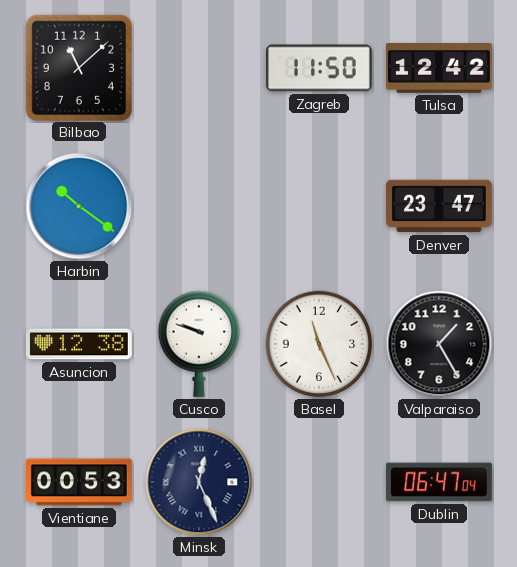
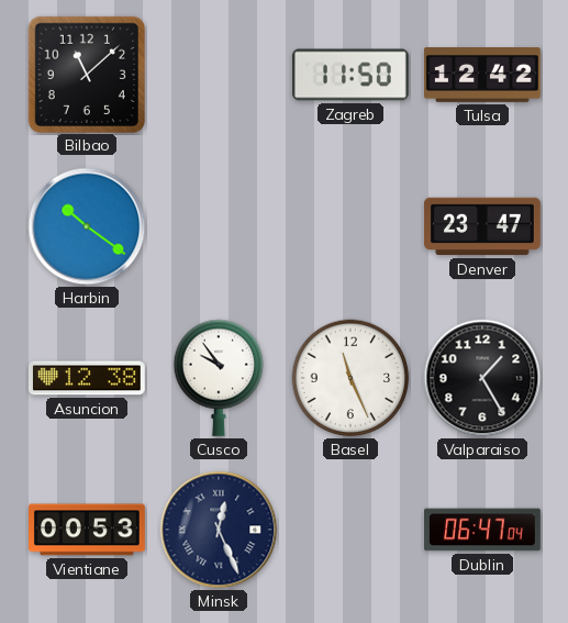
Cusco: 9:48 -> 9:54
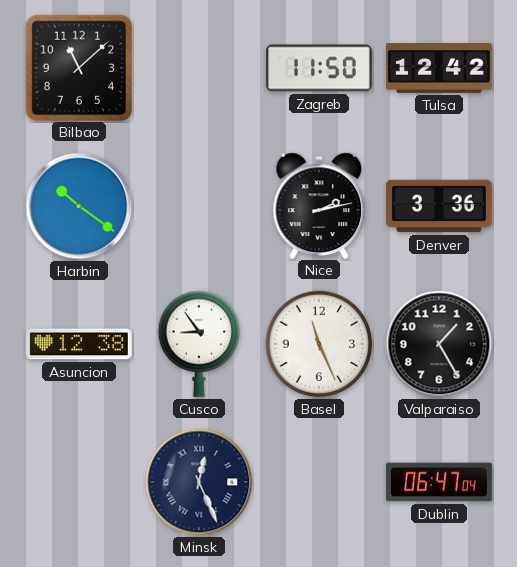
Nice: none -> 2:13
Denver: 23:47 -> 3:36
Cusco: 9:54 -> 8:54
Vientiane: 00:53 -> none
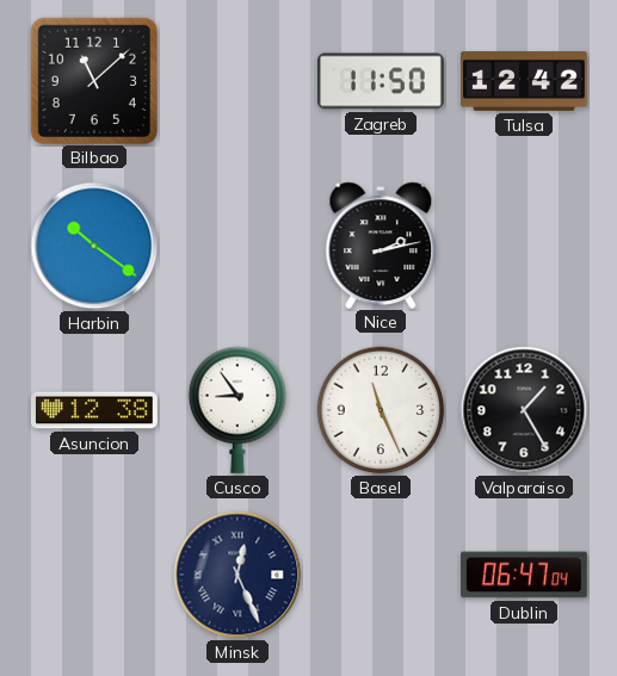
Denver: 3:36 -> none
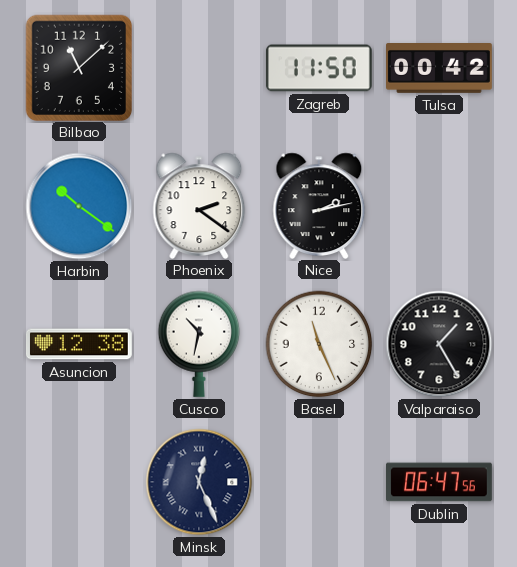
Tulsa: 12:42 -> 00:42
Phoenix: none -> 2:21
Cusco: 8:54 -> 10:32
Dublin: 06:47:04 -> 06:47:56
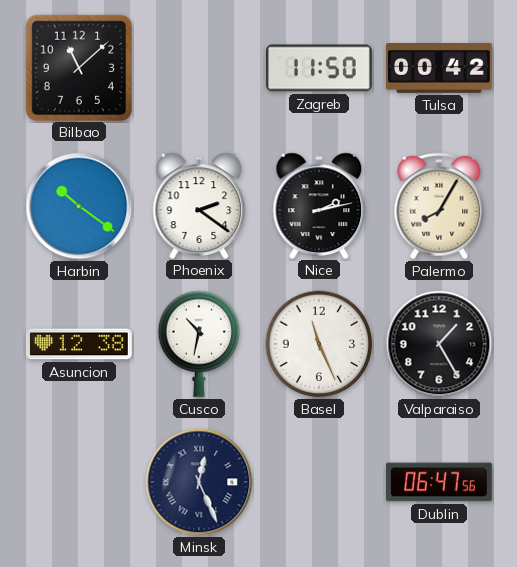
Palermo: none -> 8:05
